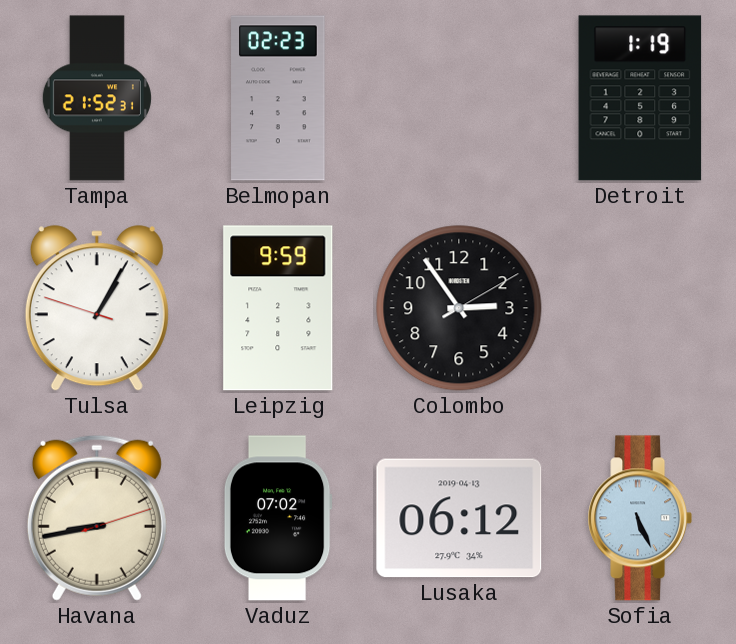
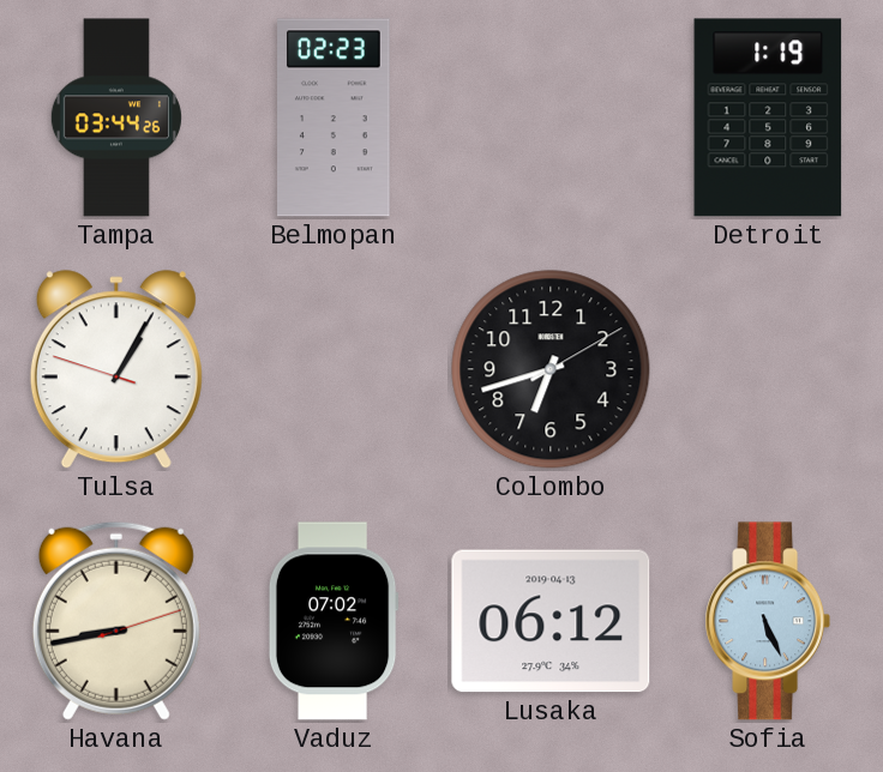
Tampa: 21:52 -> 03:44
Leipzig: 9:59 -> none
Colombo: 2:54 -> 6:42
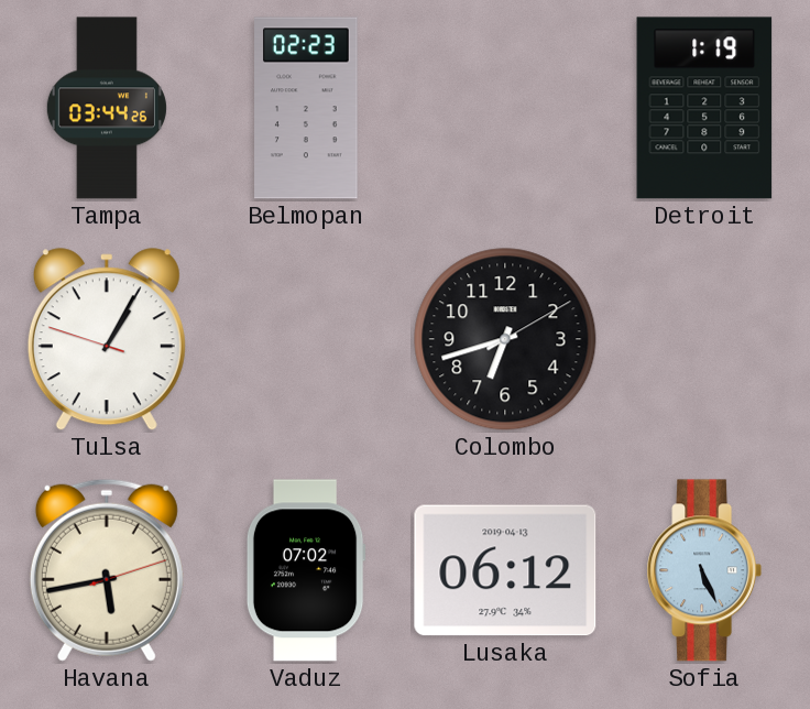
Havana: 8:43 -> 5:43
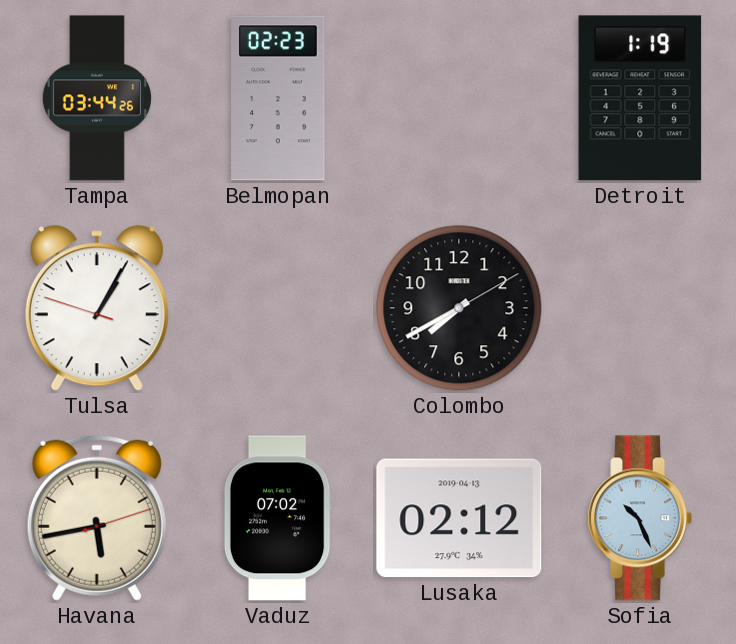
Colombo: 6:42 -> 7:40
Lusaka: 06:12 -> 02:12
Sofia: 5:26 -> 10:26
